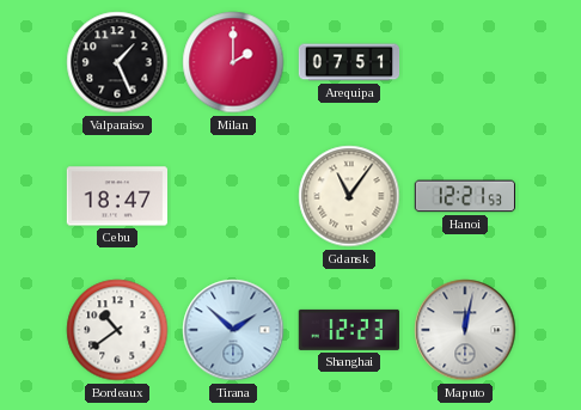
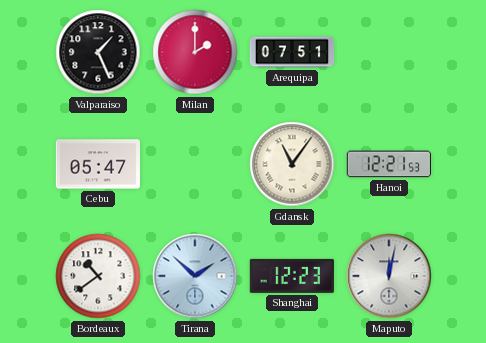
Cebu: 18:47 -> 05:47
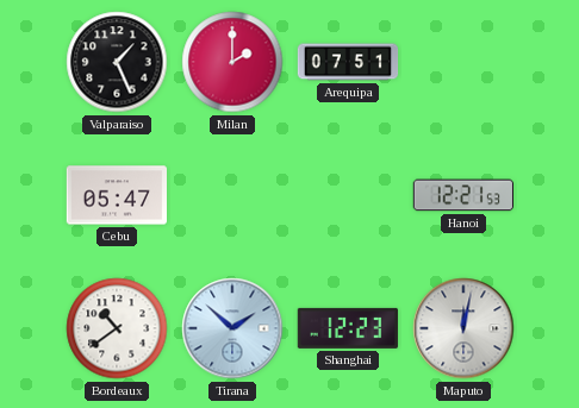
Gdansk: 11:06 -> none
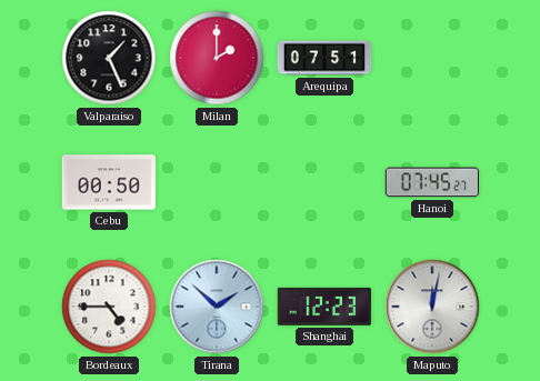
Cebu: 05:47 -> 00:50
Hanoi: 12:21 -> 07:45
Bordeaux: 10:39 -> 4:45
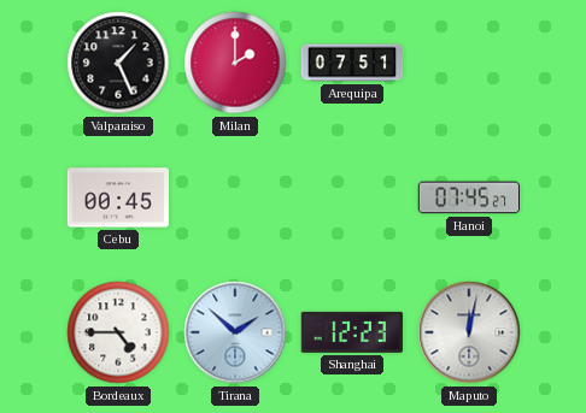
Cebu: 00:50 -> 00:45
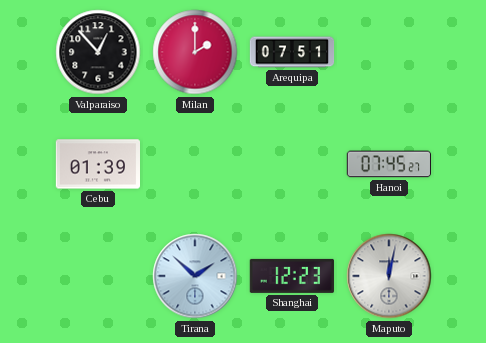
Valparaiso: 1:26 -> 12:53
Cebu: 00:45 -> 01:39
Bordeaux: 4:45 -> none
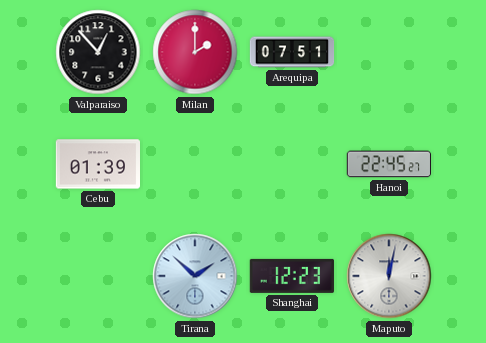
Hanoi: 07:45 -> 22:45
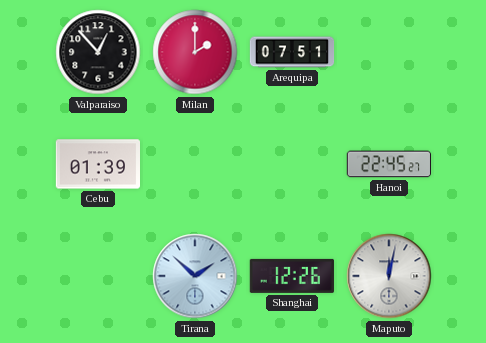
Shanghai: 12:23 -> 12:26
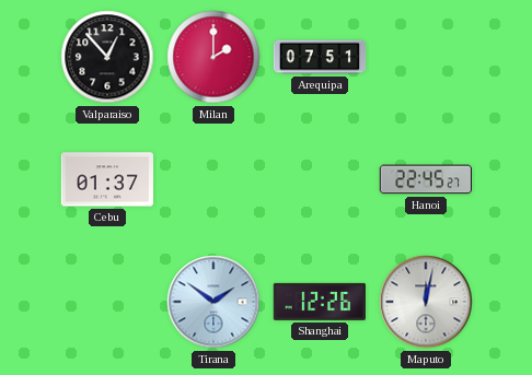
Cebu: 01:39 -> 01:37
Tirana: 1:52 -> 1:51
